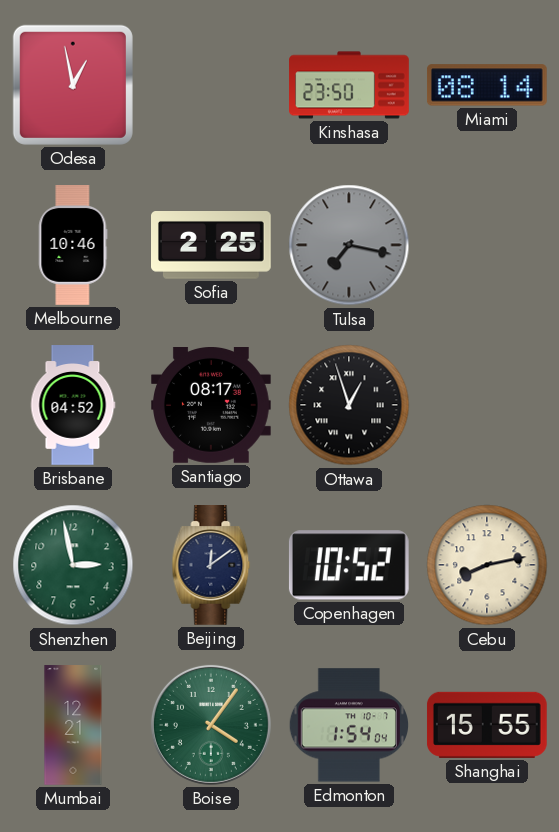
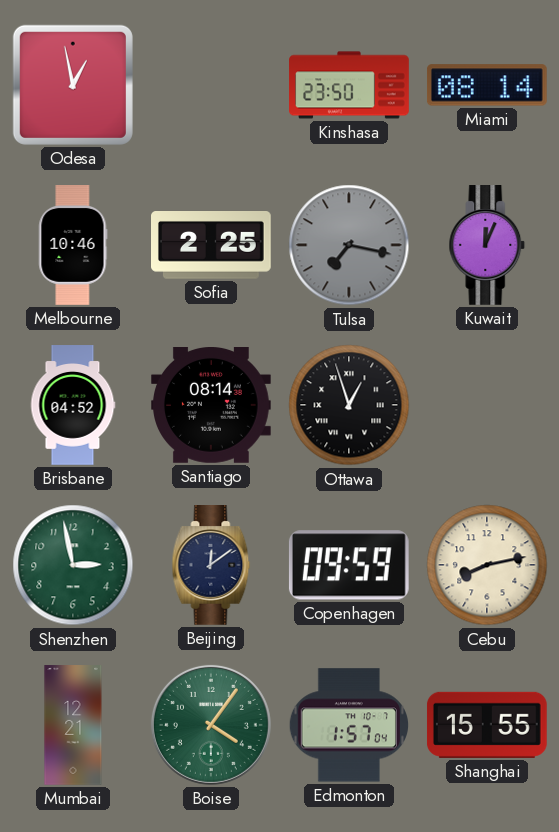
Kuwait: none -> 12:04
Santiago: 08:17 -> 08:14
Copenhagen: 10:52 -> 09:59
Edmonton: 1:54 -> 1:57
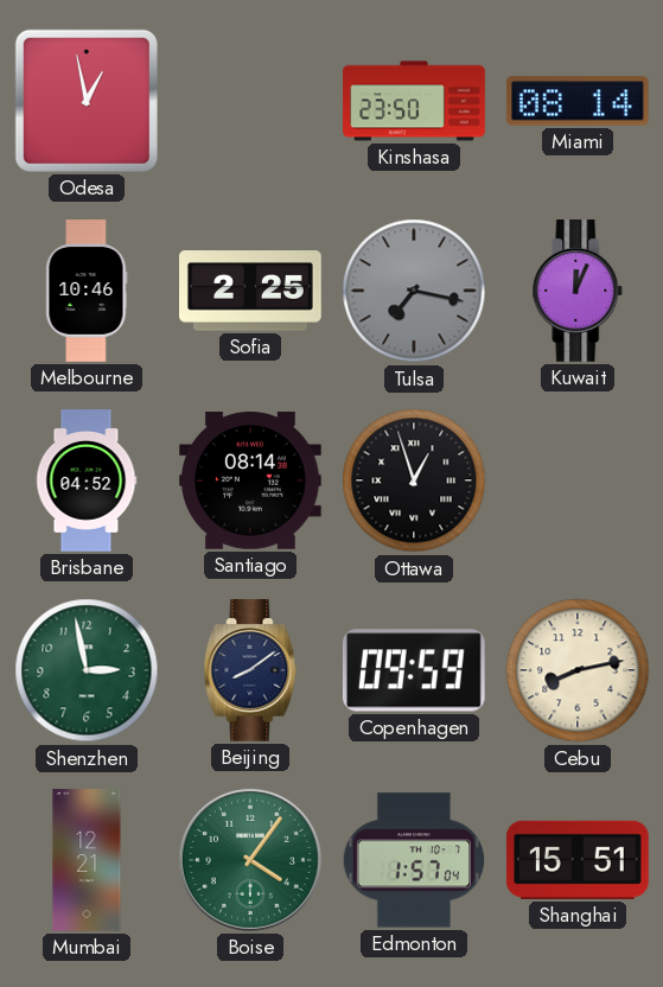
Beijing: 12:09 -> 8:09
Shanghai: 15:55 -> 15:51
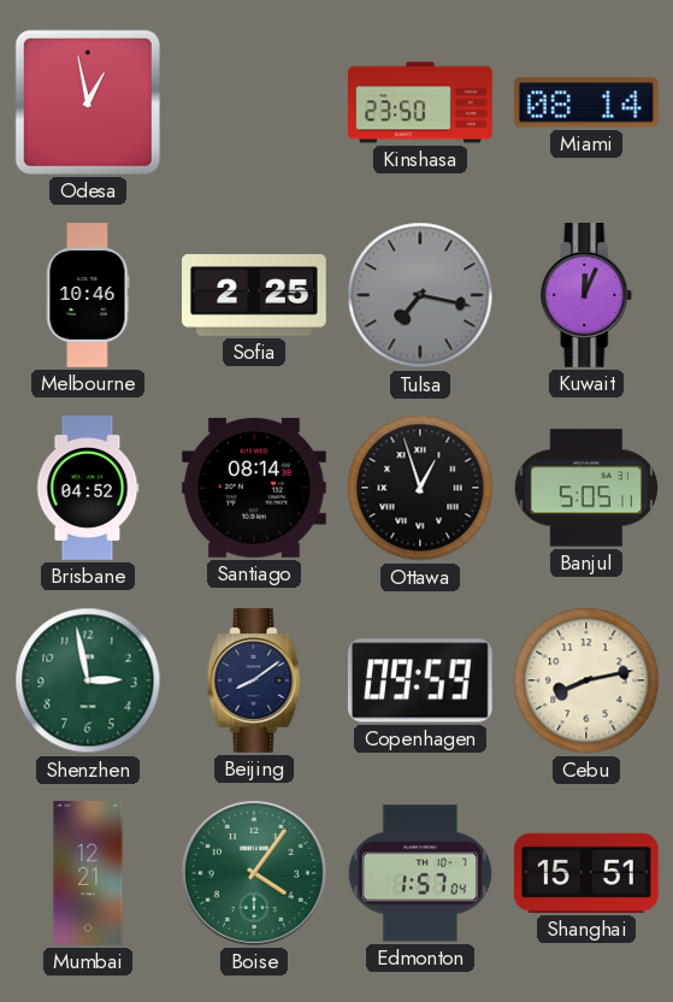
Banjul: none -> 5:05
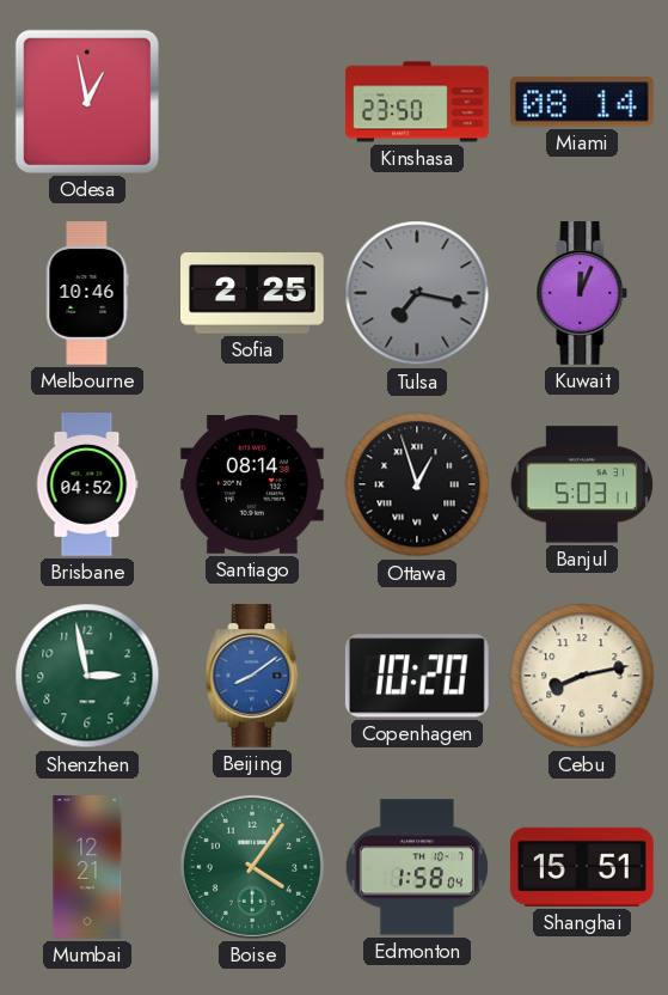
Banjul: 5:05 -> 5:03
Beijing dial: navy -> blue
Copenhagen: 09:59 -> 10:20
Edmonton: 1:57 -> 1:58
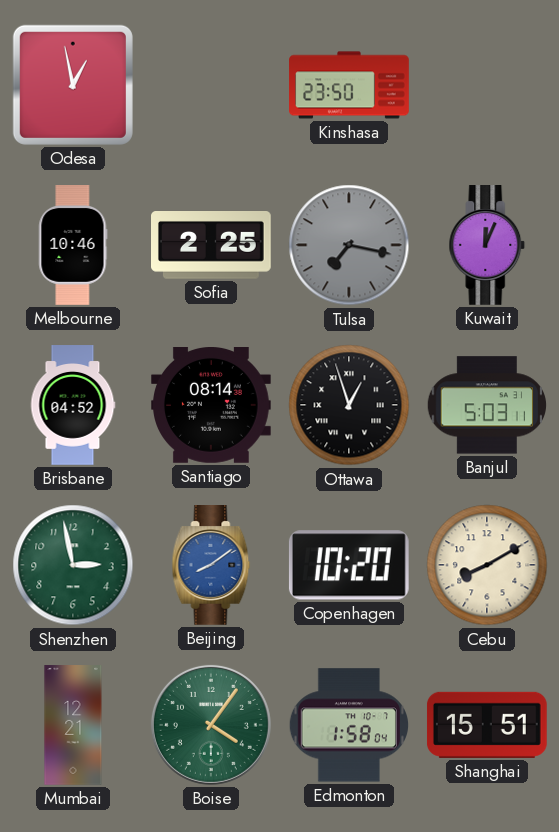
Miami: 08:14 -> none
Cebu: 8:13 -> 8:10
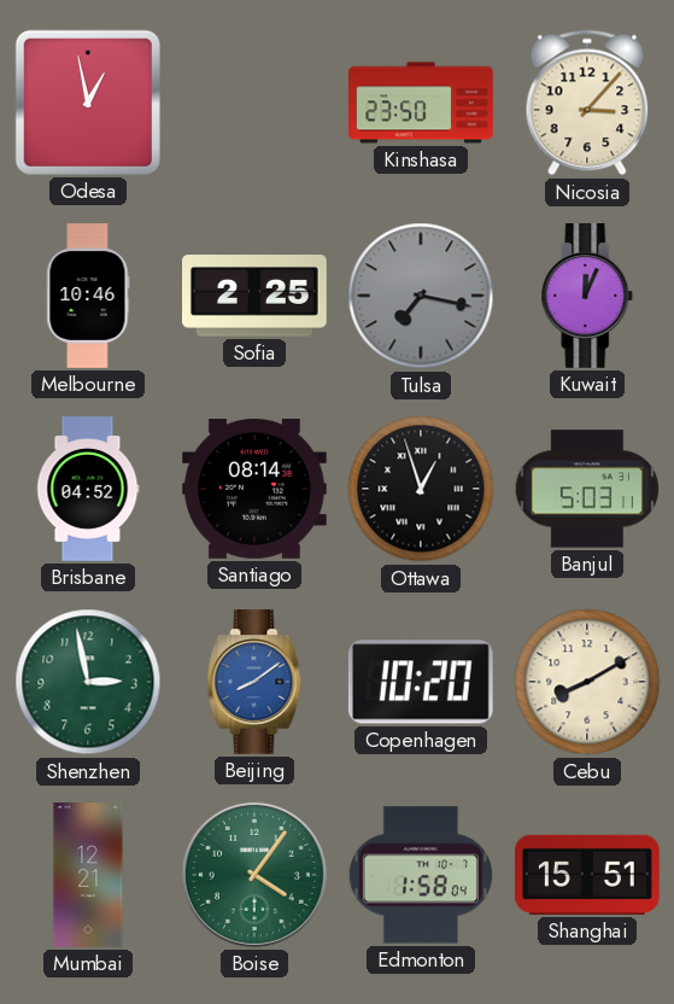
Nicosia: none -> 3:07
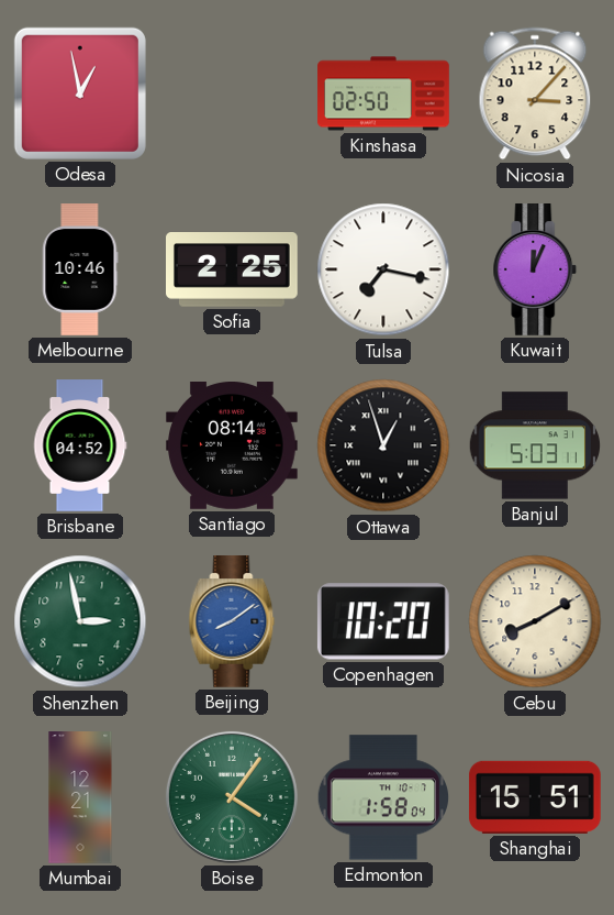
Kinshasa: 23:50 -> 02:50
Tulsa dial: grey -> white
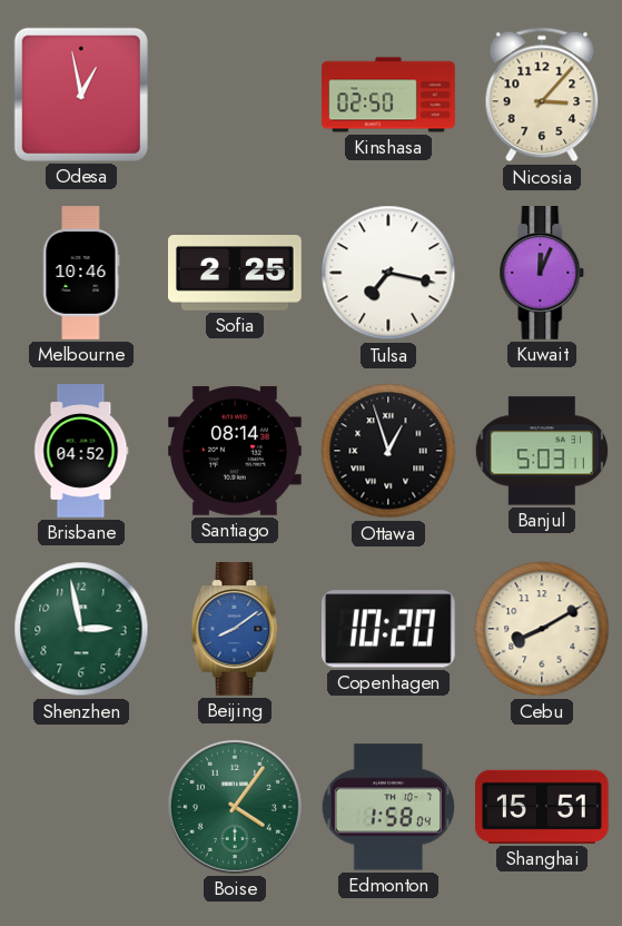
Mumbai: 12:21 -> none
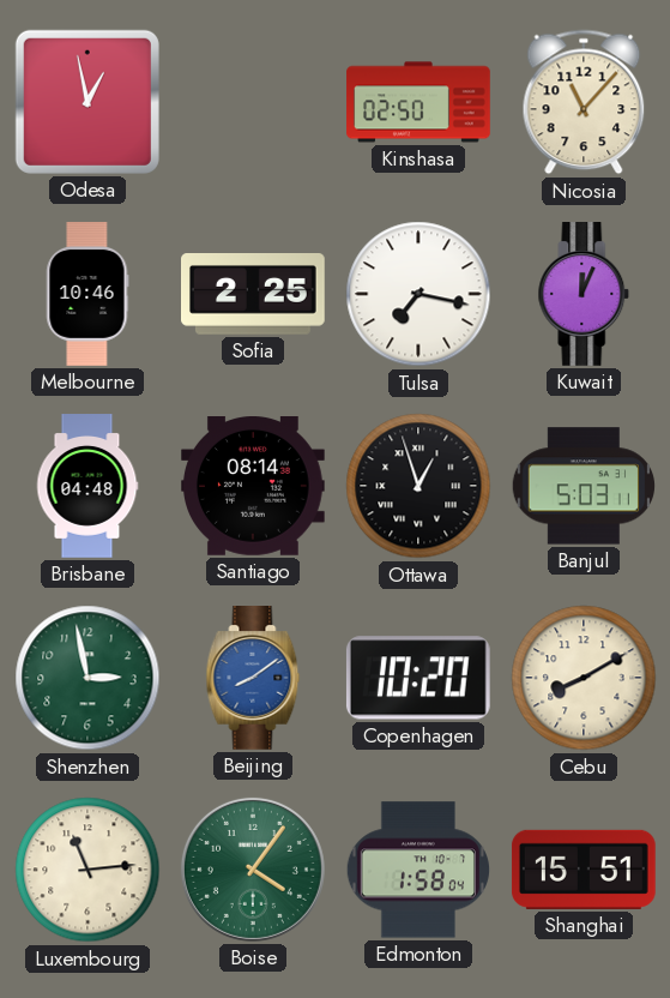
Nicosia: 3:07 -> 11:07
Brisbane: 04:52 -> 04:48
Luxembourg: none -> 11:14
